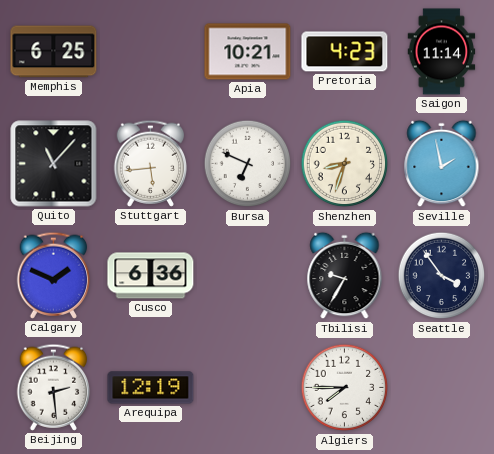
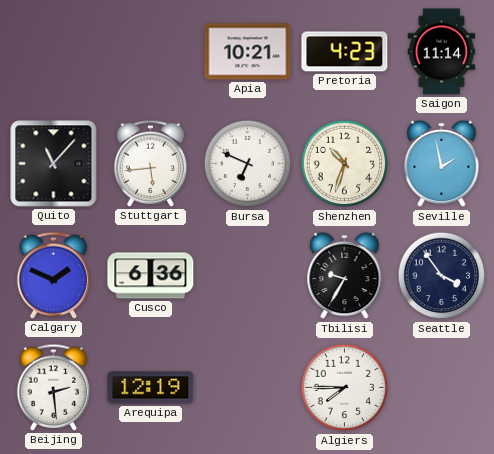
Memphis: 6:25 -> none
Shenzhen: 8:33 -> 10:33
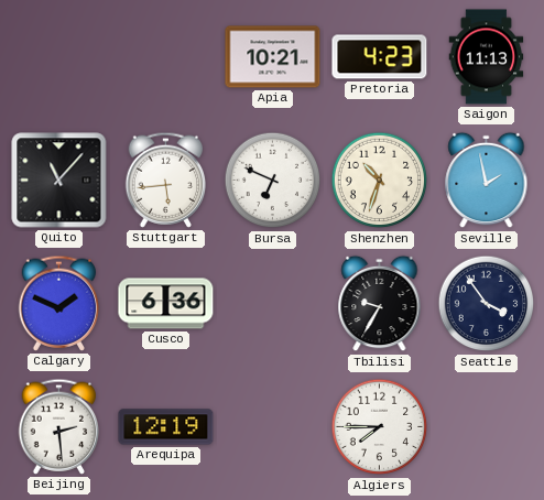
Saigon: 11:14 -> 11:13
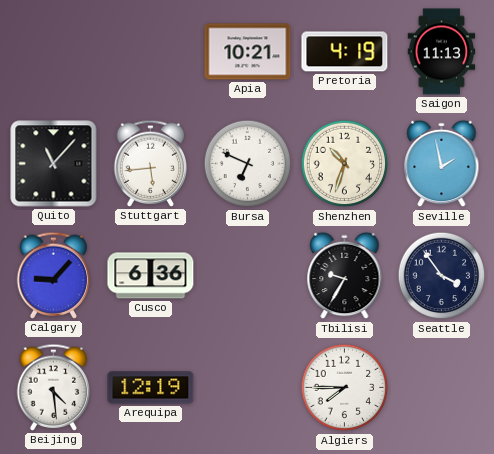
Pretoria: 4:23 -> 4:19
Calgary: 1:49 -> 9:07
Beijing: 2:29 -> 4:29
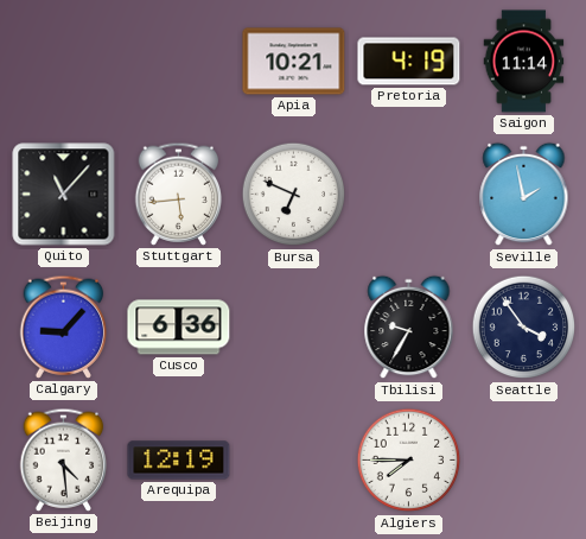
Saigon: 11:13 -> 11:14
Shenzhen: 10:33 -> none
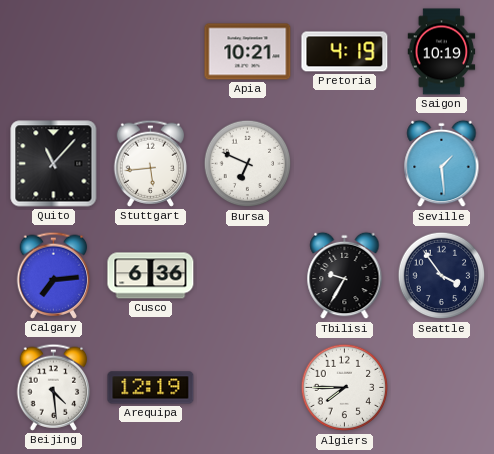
Saigon: 11:14 -> 10:19
Seville: 1:58 -> 1:29
Calgary: 9:07 -> 7:14
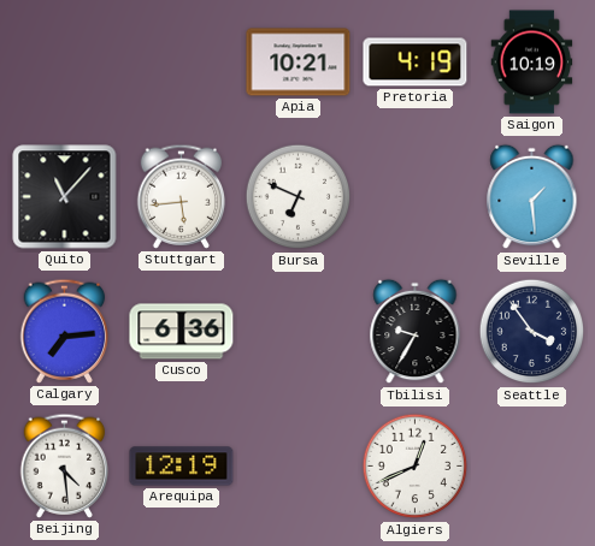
Algiers: 7:45 -> 12:41
